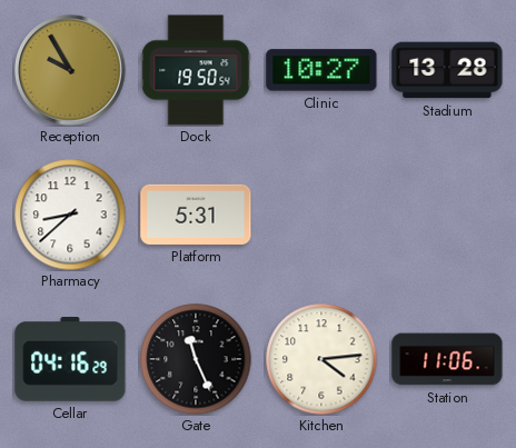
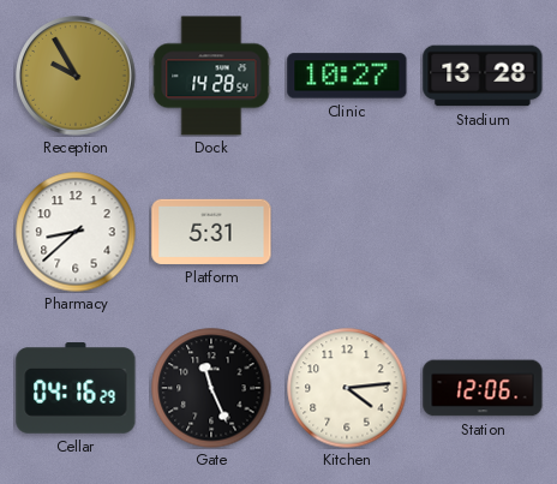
Dock: 19:50 -> 14:28
Station: 11:06 -> 12:06
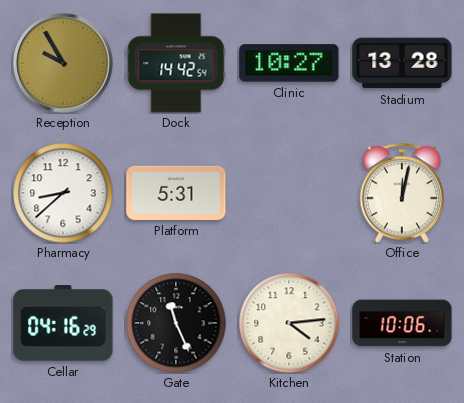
Dock: 14:28 -> 14:42
Office: none -> 12:02
Station: 12:06 -> 10:06
